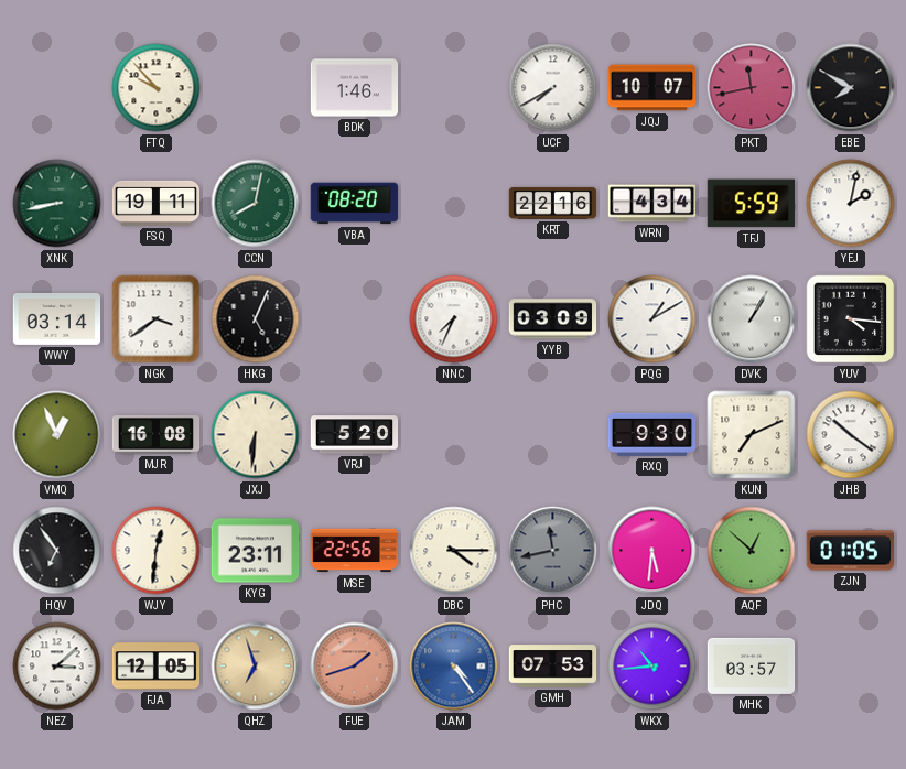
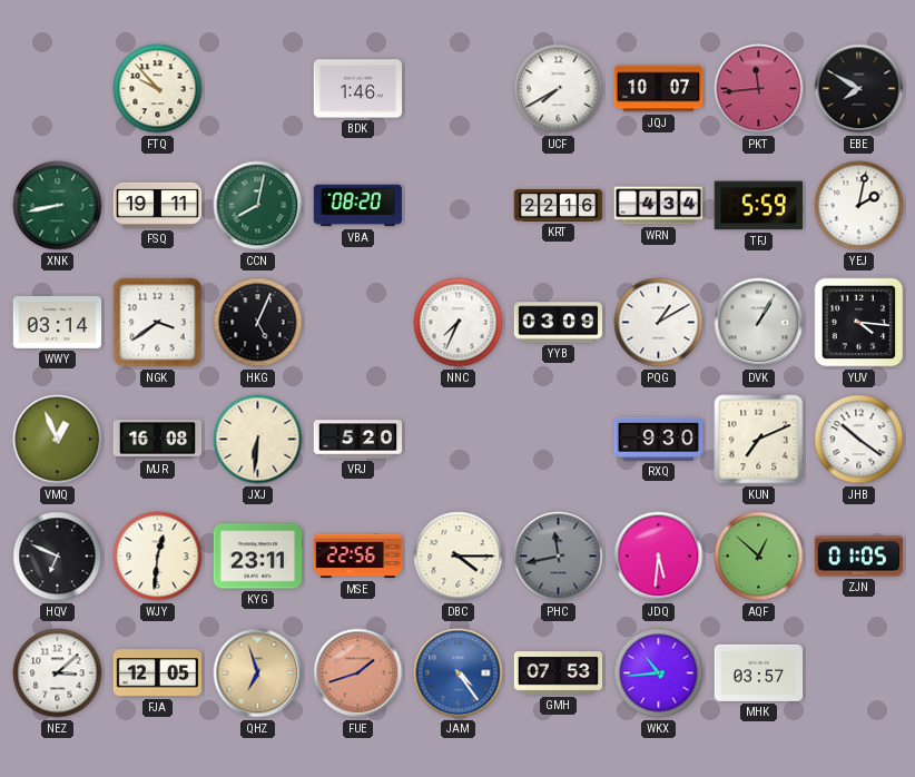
PKT: 11:43 -> 11:44
HQV: 6:54 -> 6:49
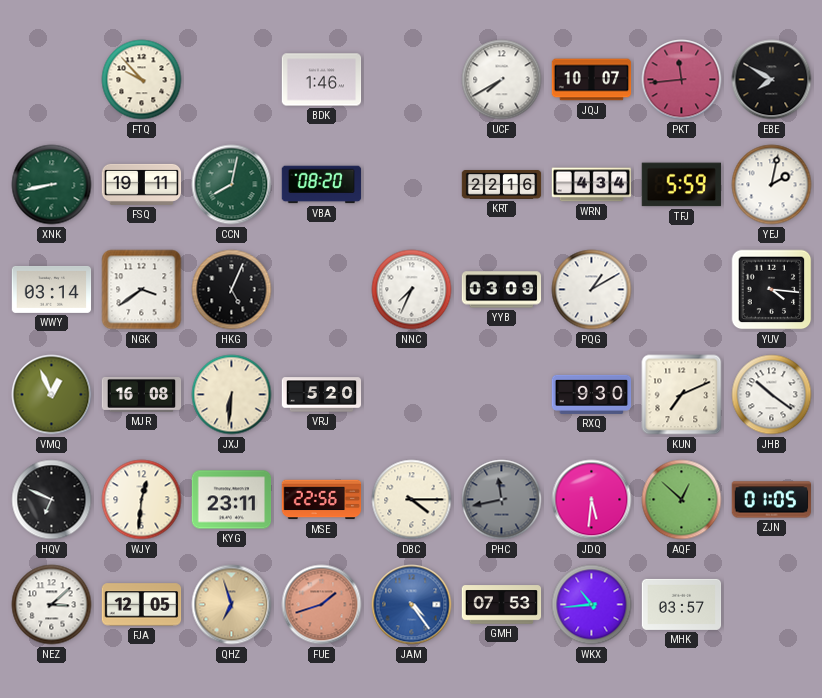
DVK: 1:05 -> none
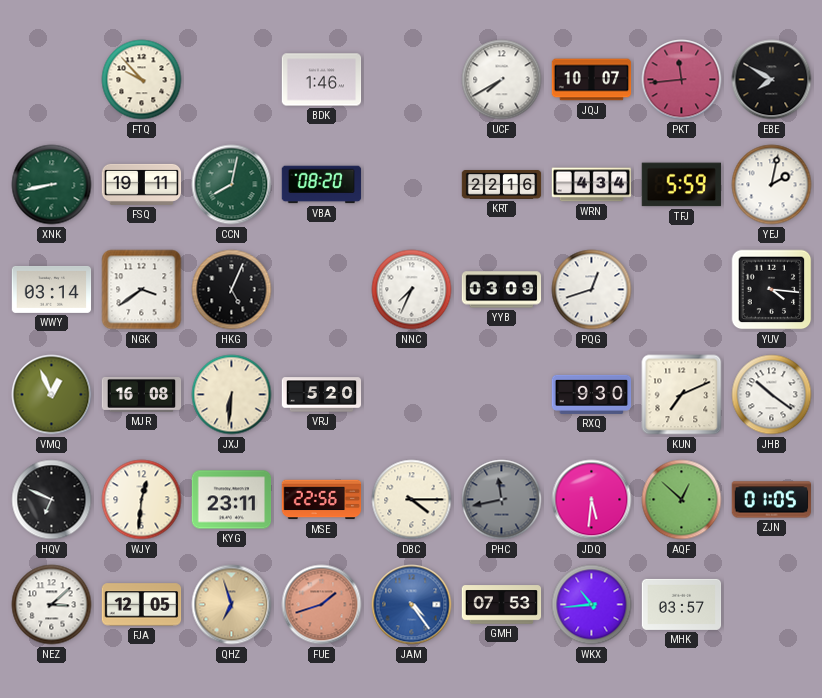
PQG: 1:10 -> 12:42
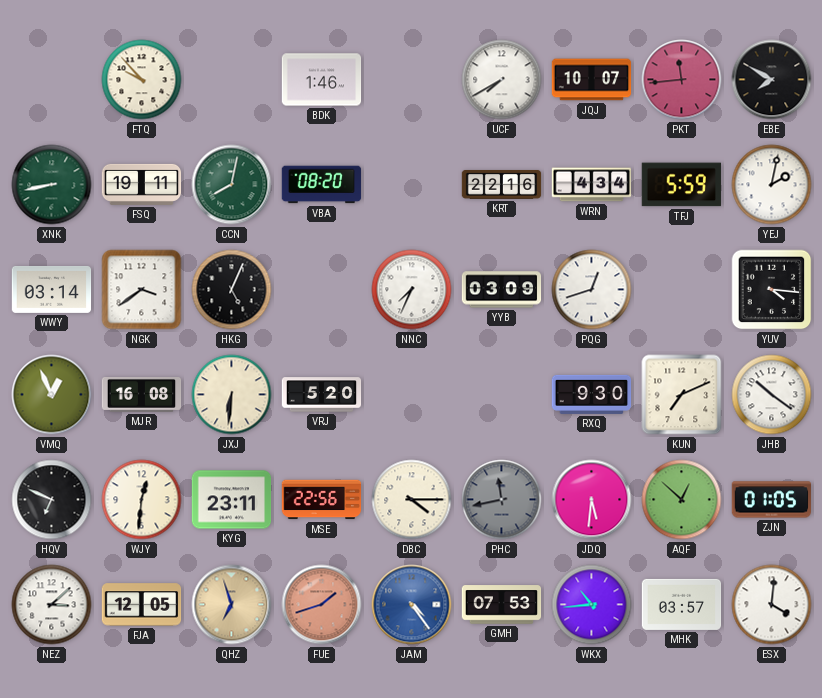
ESX: none -> 4:01
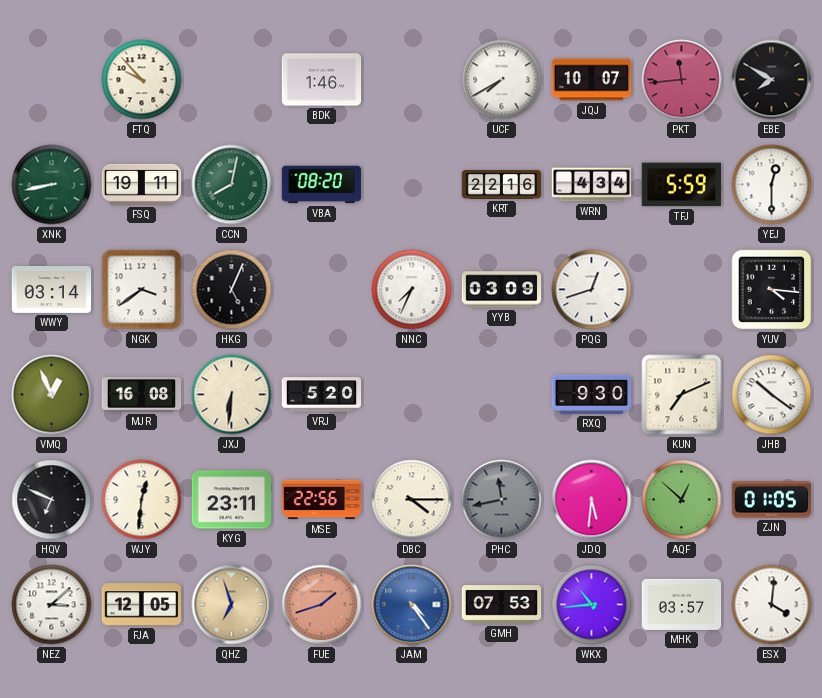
YEJ: 2:02 -> 12:30
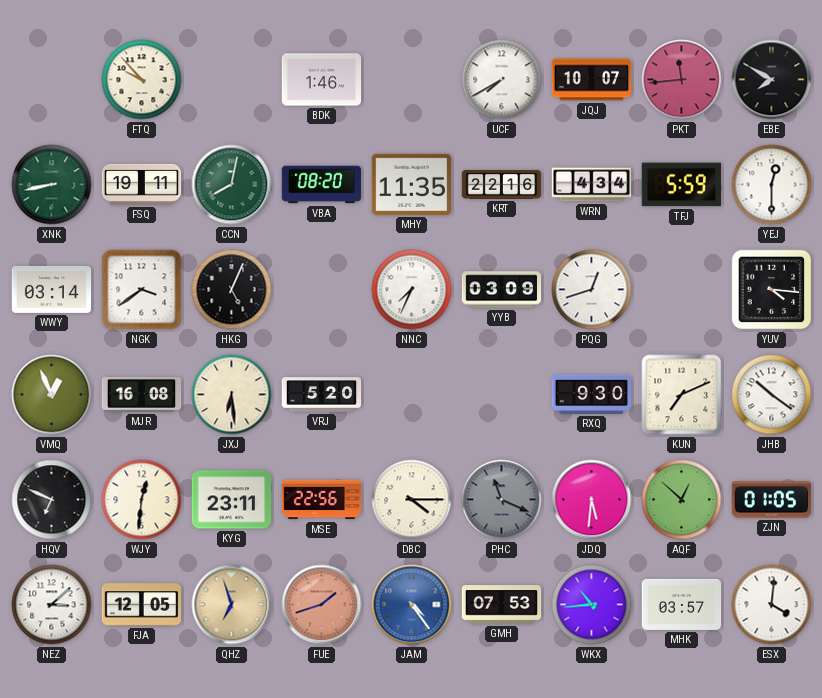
MHY: none -> 11:35
JXJ: 6:31 -> 6:29
PHC: 11:43 -> 11:19
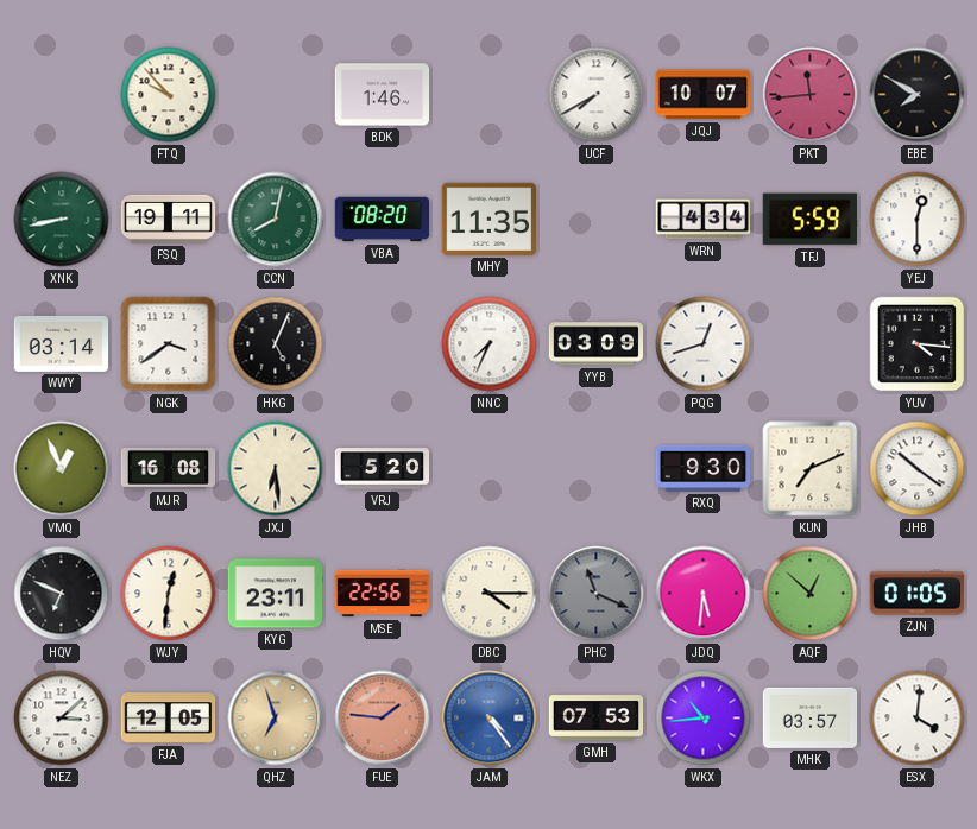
KRT: 22:16 -> none
FUE: 1:42 -> 1:46
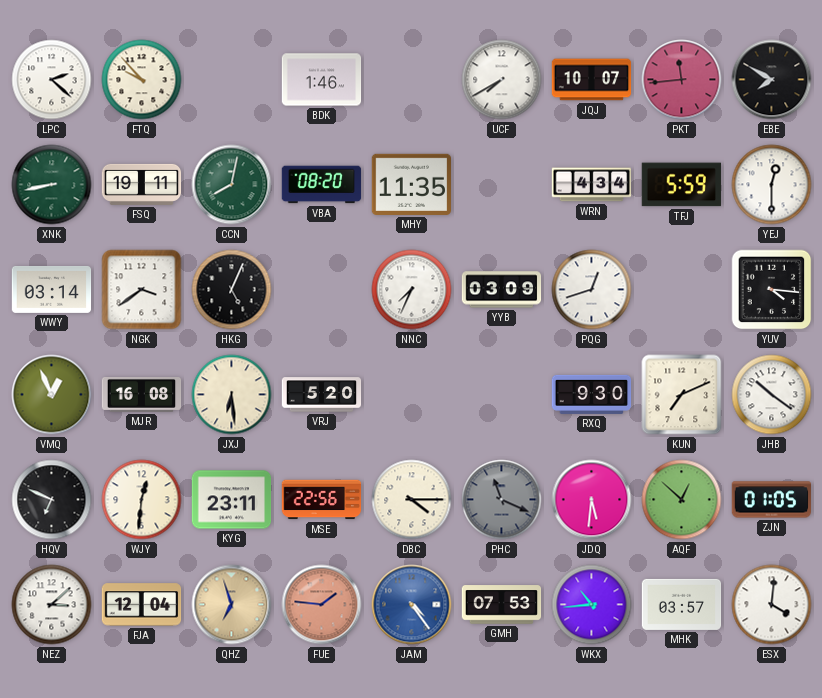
LPC: none -> 2:22
FJA: 12:05 -> 12:04
